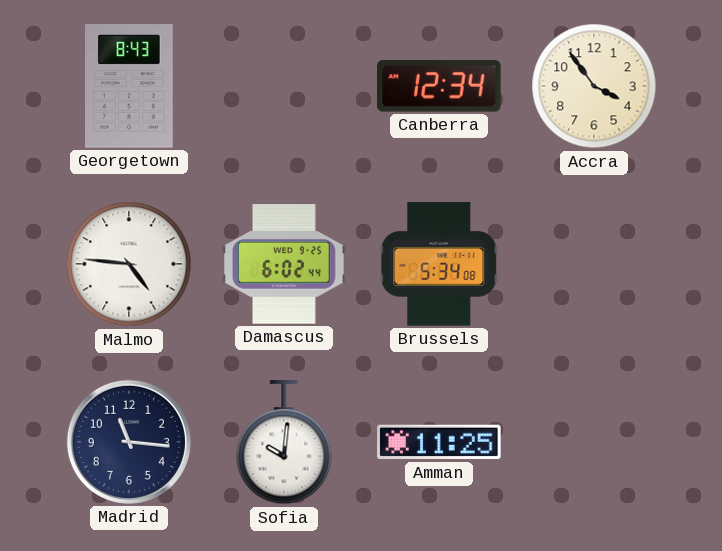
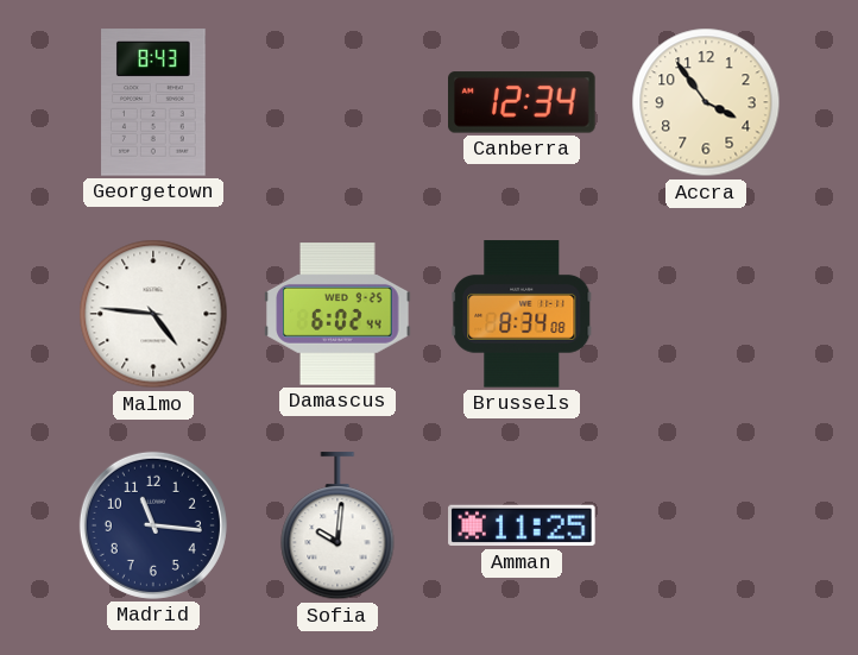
Brussels: 5:34 -> 8:34
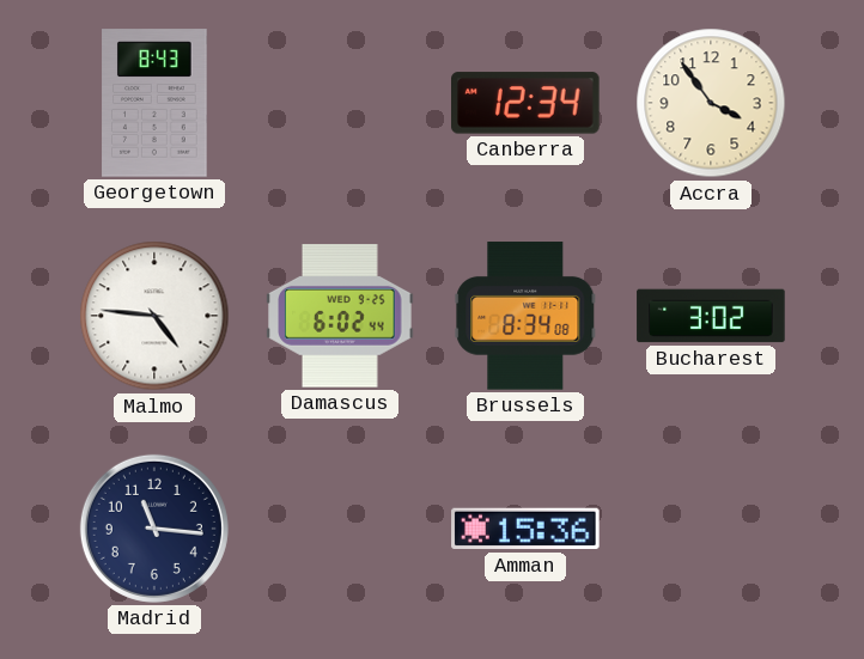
Bucharest: none -> 3:02
Sofia: 10:01 -> none
Amman: 11:25 -> 15:36
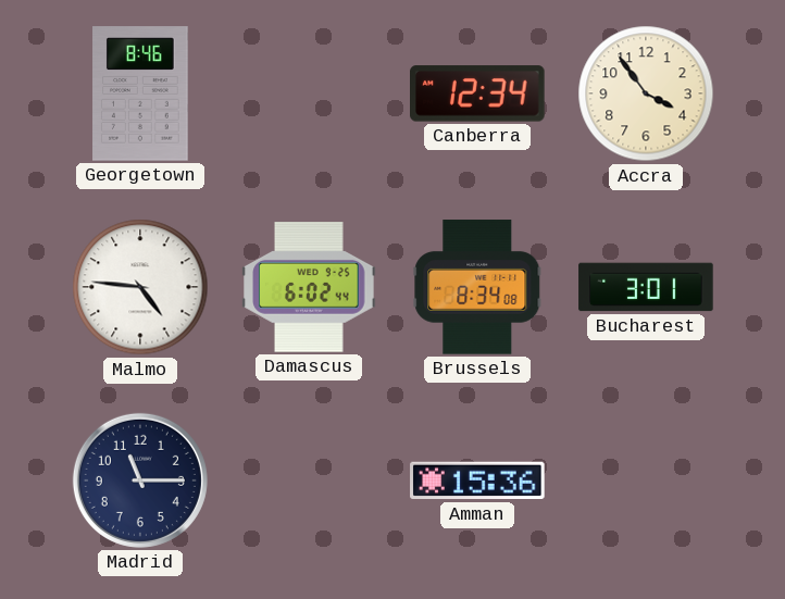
Georgetown: 8:43 -> 8:46
Bucharest: 3:02 -> 3:01
Madrid: 11:16 -> 11:15
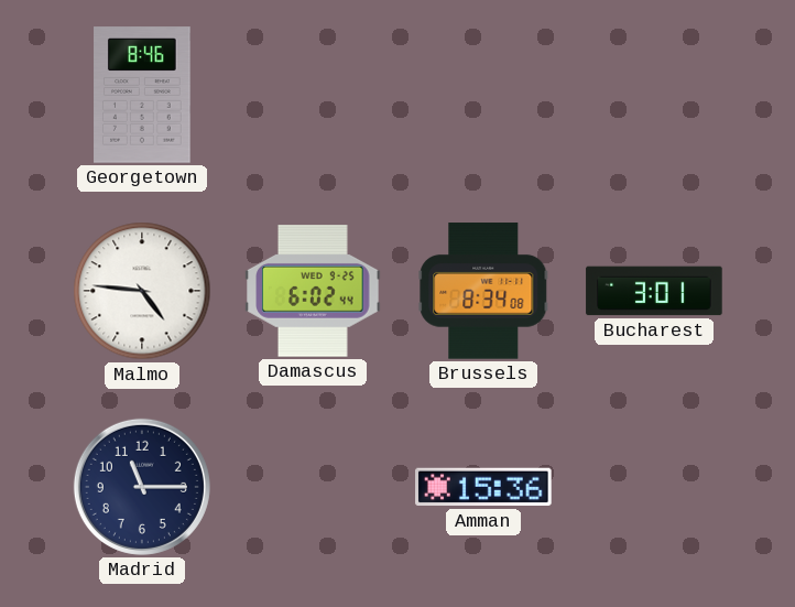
Canberra: 12:34 -> none
Accra: 3:54 -> none
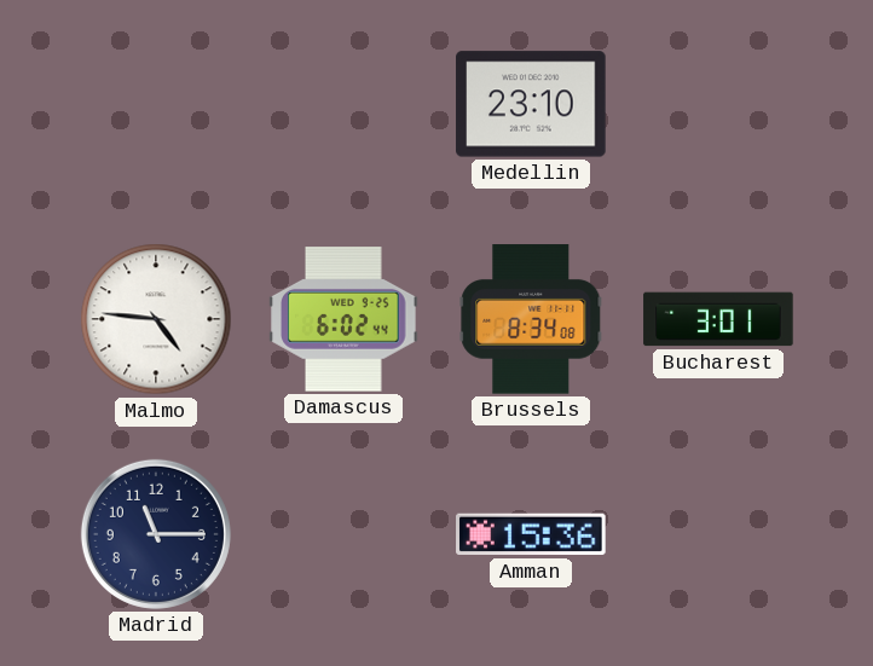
Georgetown: 8:46 -> none
Medellin: none -> 23:10
